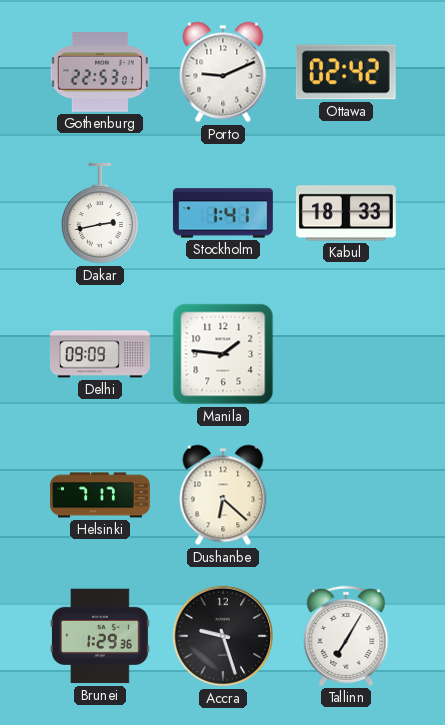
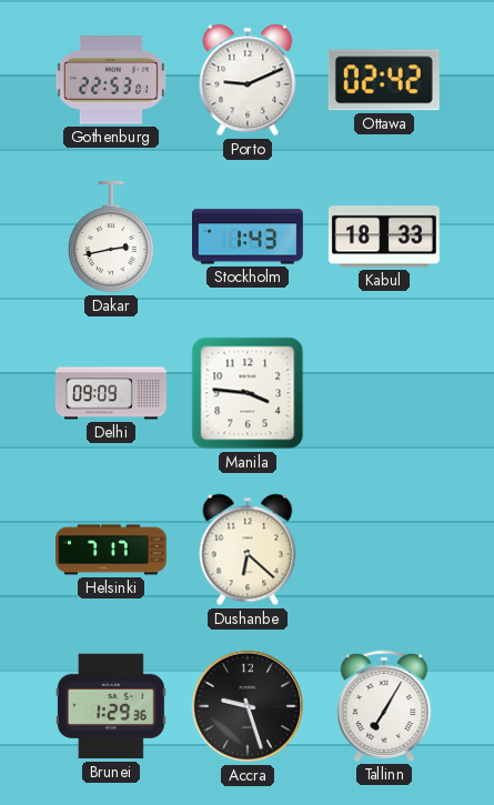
Stockholm: 1:41 -> 1:43
Manila: 1:46 -> 3:46
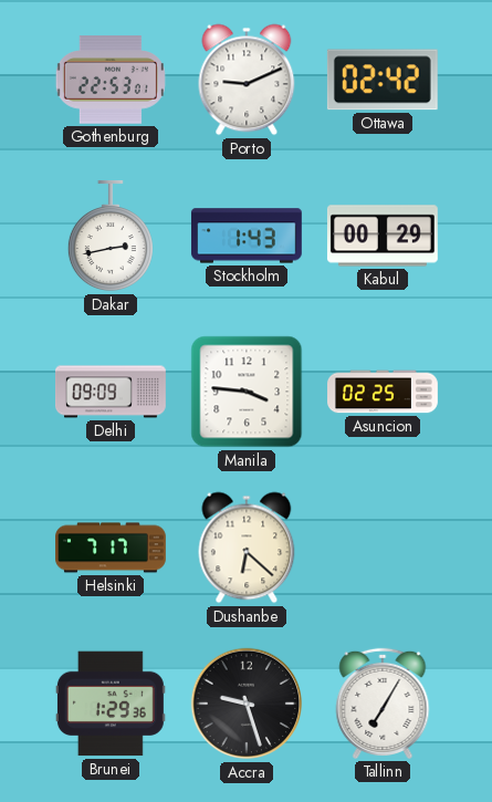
Kabul: 18:33 -> 00:29
Asuncion: none -> 02:25
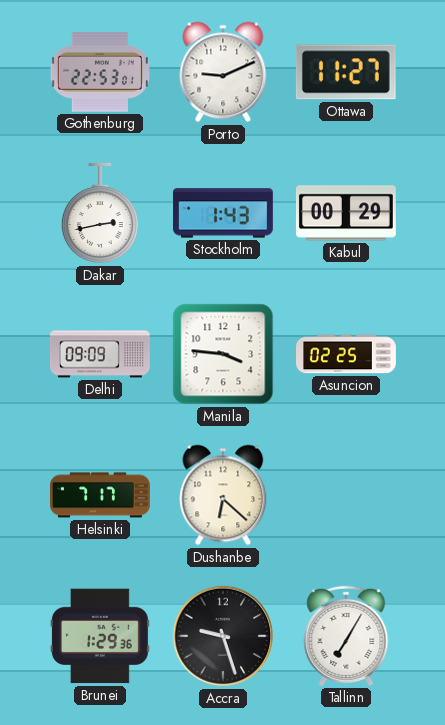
Ottawa: 02:42 -> 11:27
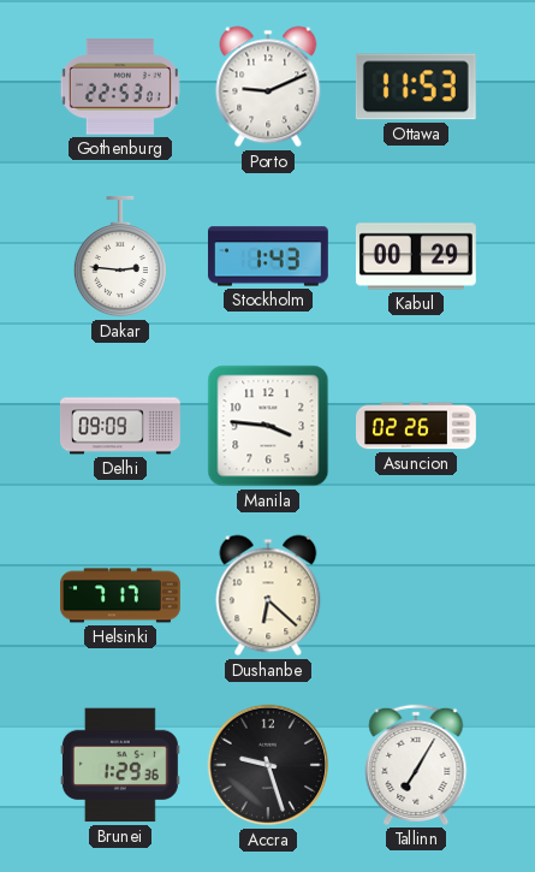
Ottawa: 11:27 -> 11:53
Dakar: 2:43 -> 2:46
Asuncion: 02:25 -> 02:26
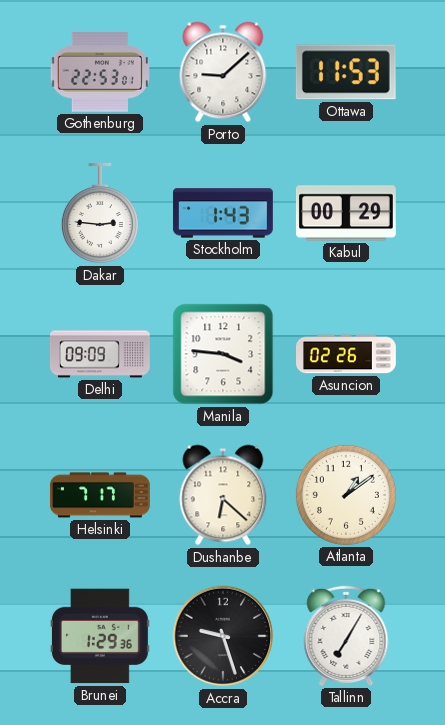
Porto: 9:11 -> 9:08
Atlanta: none -> 1:09
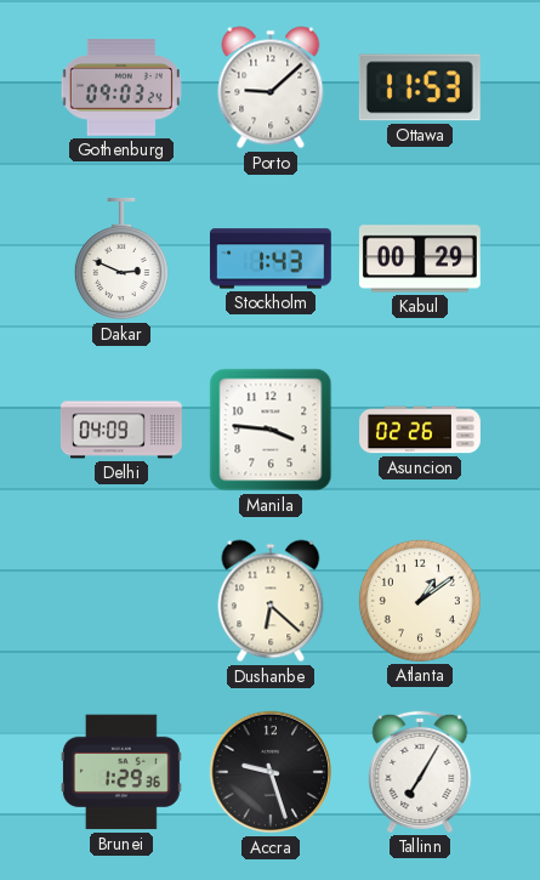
Gothenburg: 22:53 -> 09:03
Dakar: 2:46 -> 2:49
Delhi: 09:09 -> 04:09
Helsinki: 7:17 -> none
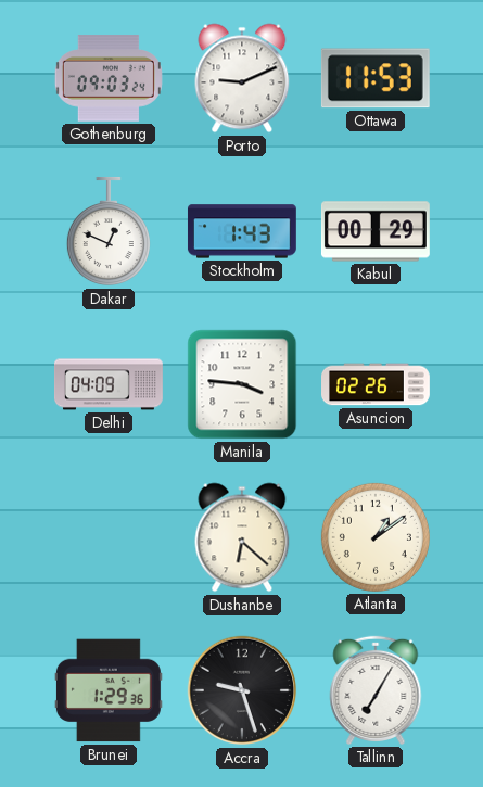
Porto: 9:08 -> 9:11
Dakar: 2:49 -> 12:49
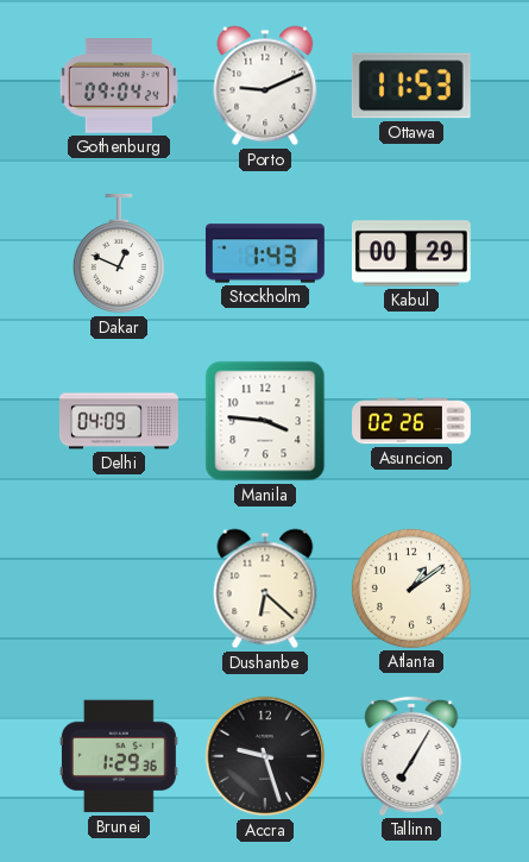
Gothenburg: 09:03 -> 09:04
